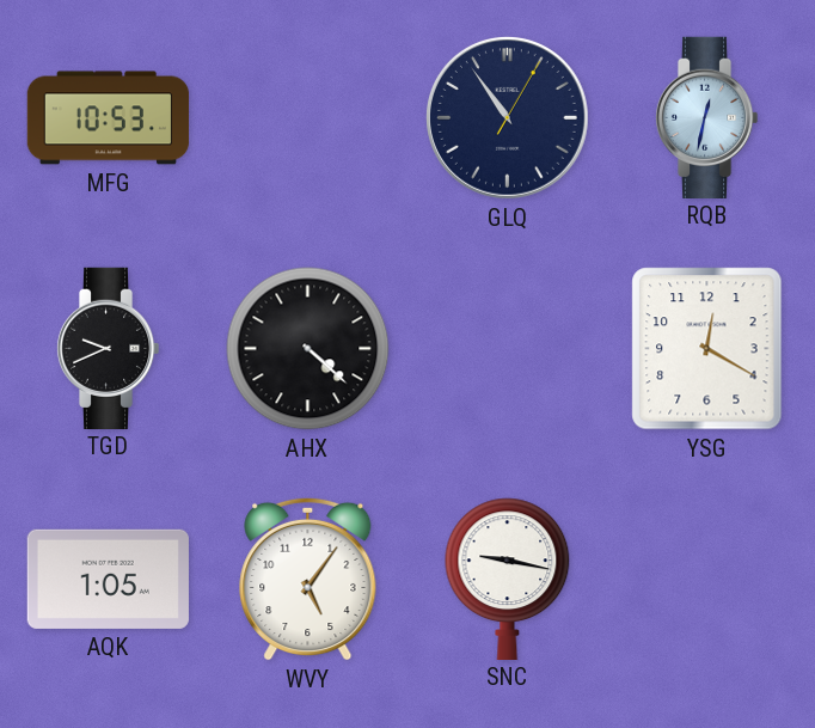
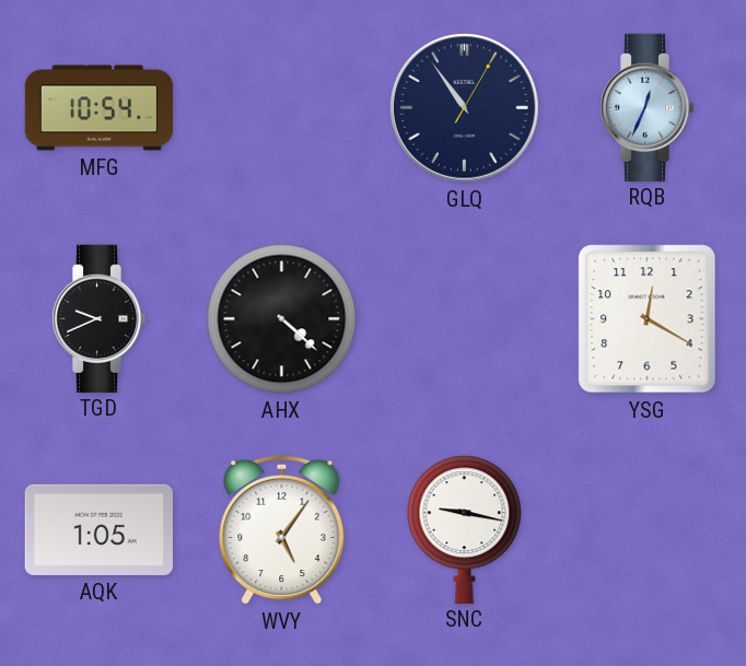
MFG: 10:53 -> 10:54
RQB: 12:32 -> 12:34
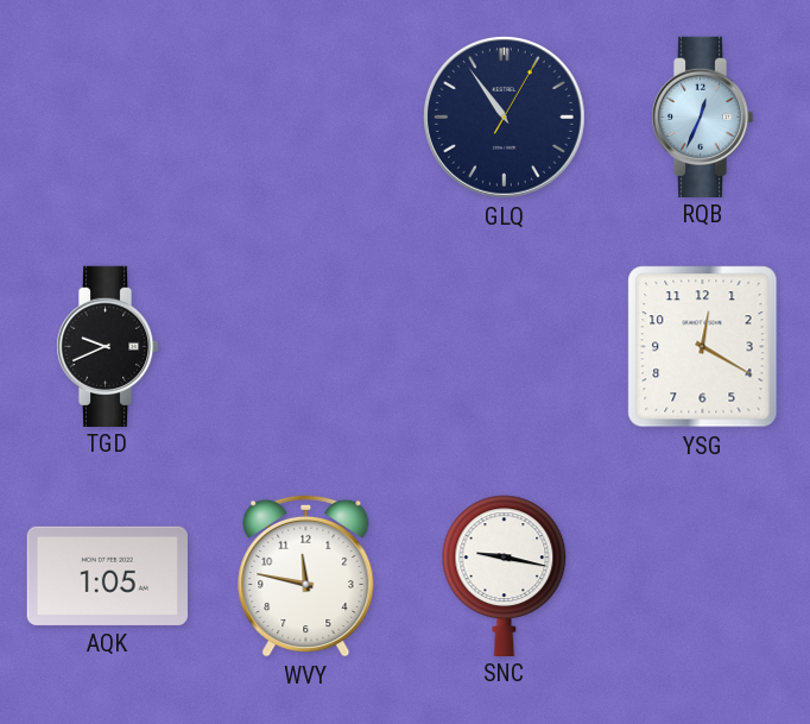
MFG: 10:54 -> none
AHX: 4:22 -> none
WVY: 5:06 -> 11:47
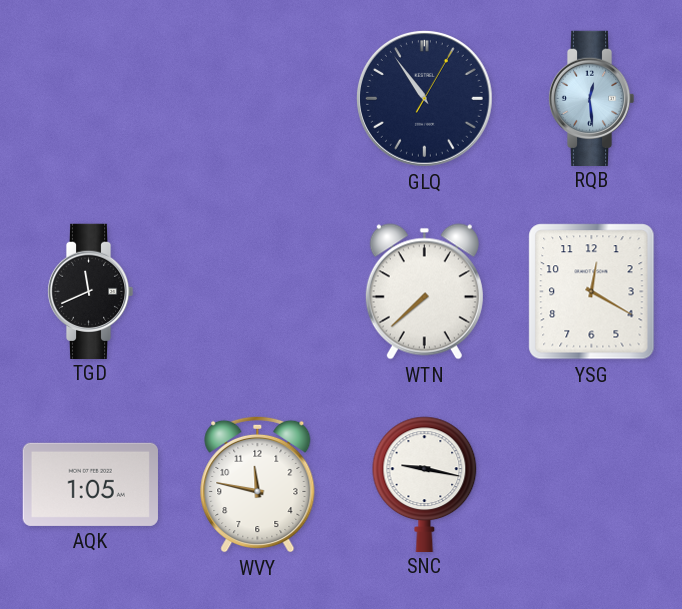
RQB: 12:34 -> 12:29
TGD: 9:41 -> 11:41
WTN: none -> 7:38
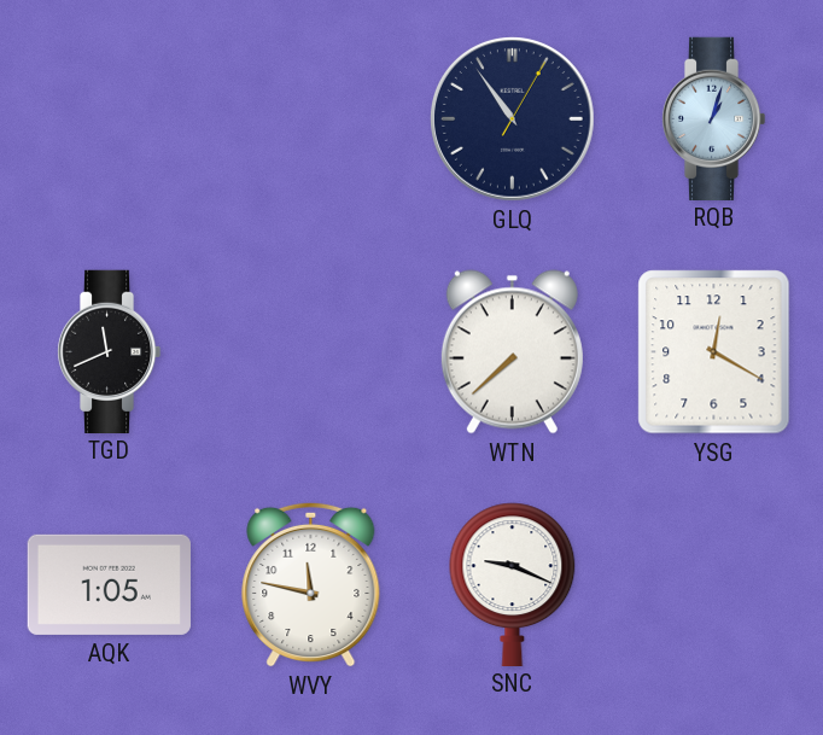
RQB: 12:29 -> 1:03
SNC: 9:17 -> 9:19
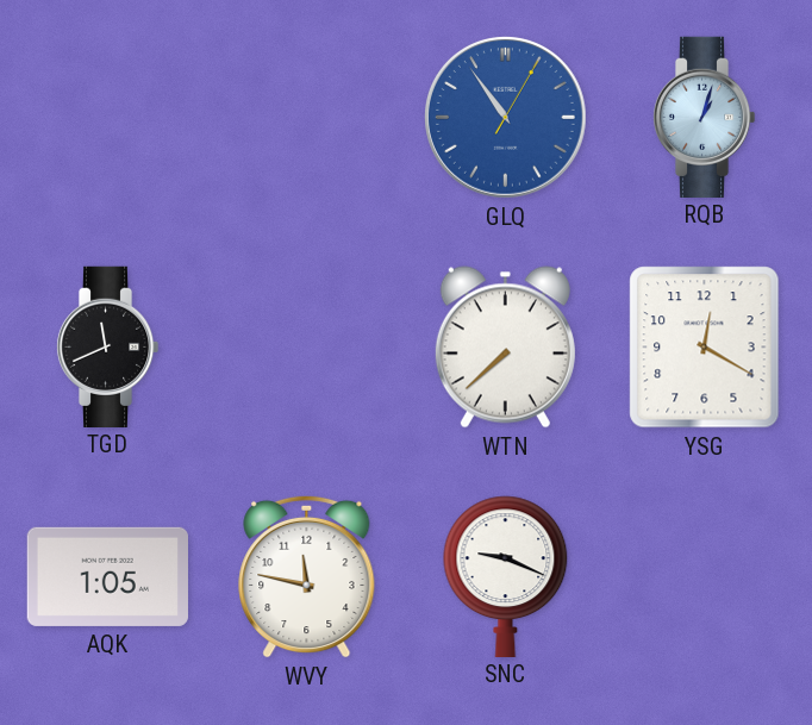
GLQ dial: navy -> blue
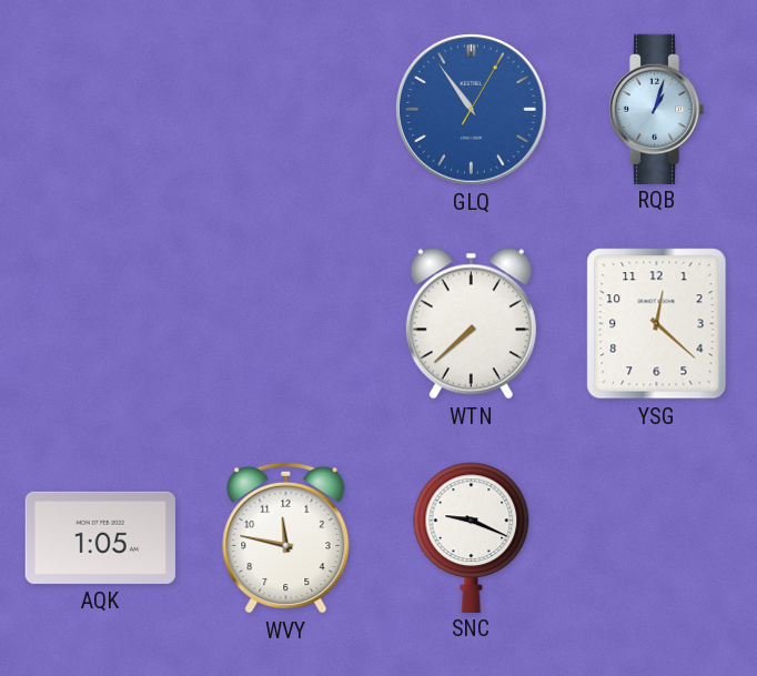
TGD: 11:41 -> none
YSG: 12:20 -> 12:22
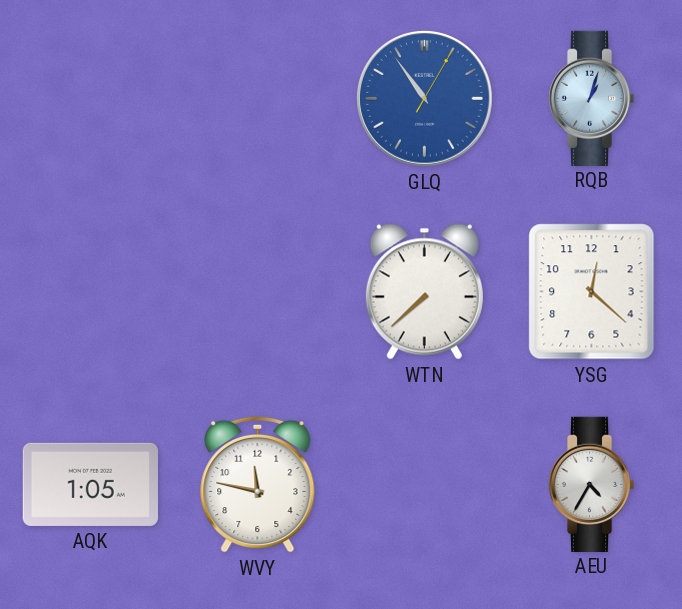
SNC: 9:19 -> none
AEU: none -> 4:35
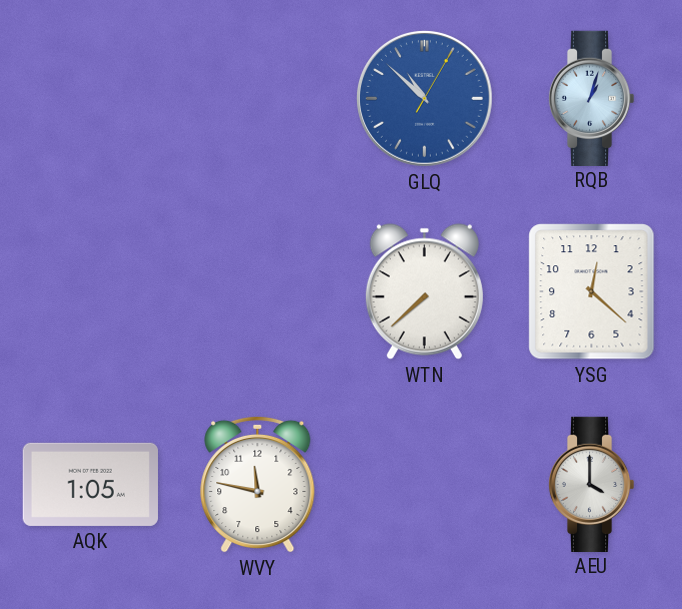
GLQ: 10:54 -> 10:52
AEU: 4:35 -> 4:00
